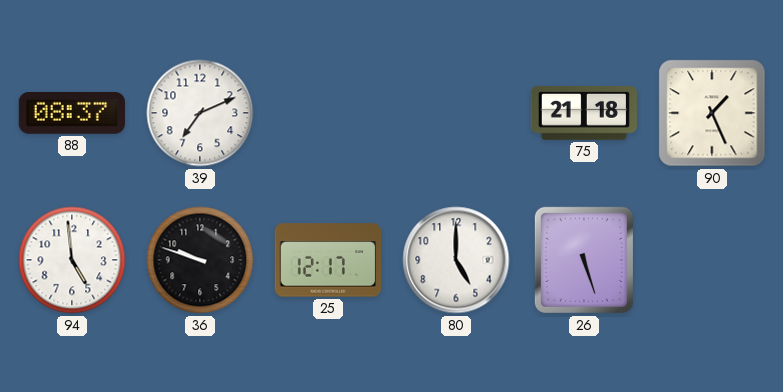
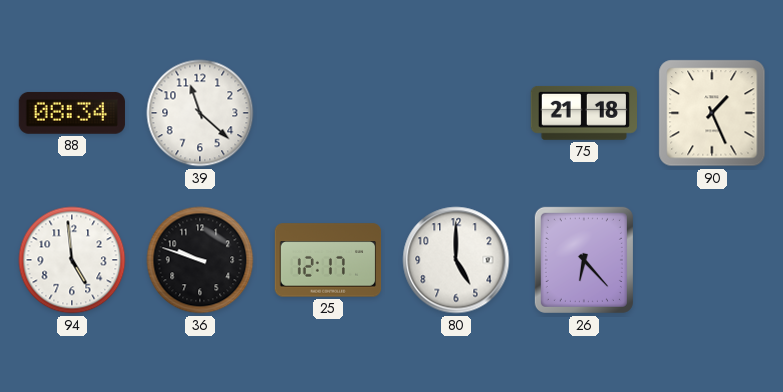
88: 08:37 -> 08:34
39: 7:11 -> 11:22
26: 5:27 -> 6:23
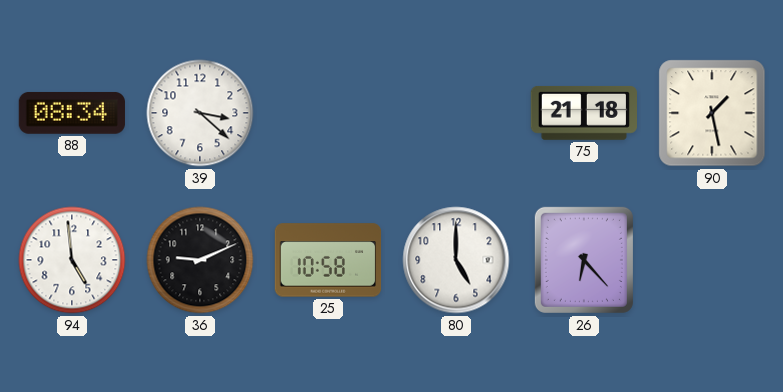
39: 11:22 -> 3:22
90: 1:26 -> 1:28
36: 9:48 -> 9:11
25: 12:17 -> 10:58
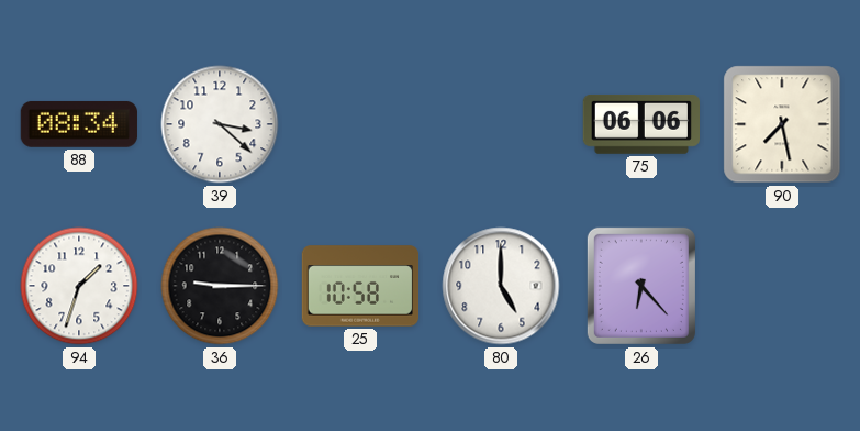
75: 21:18 -> 06:06
90: 1:28 -> 7:28
94: 4:59 -> 1:33
36: 9:11 -> 9:15
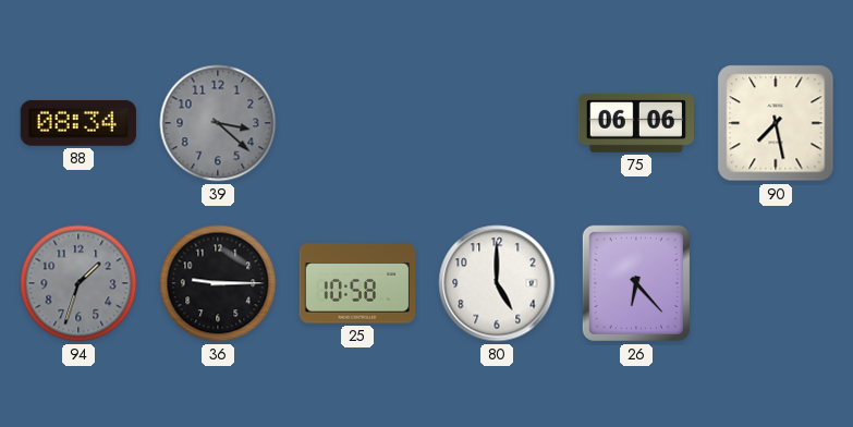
39 dial: white -> grey
94 dial: white -> grey
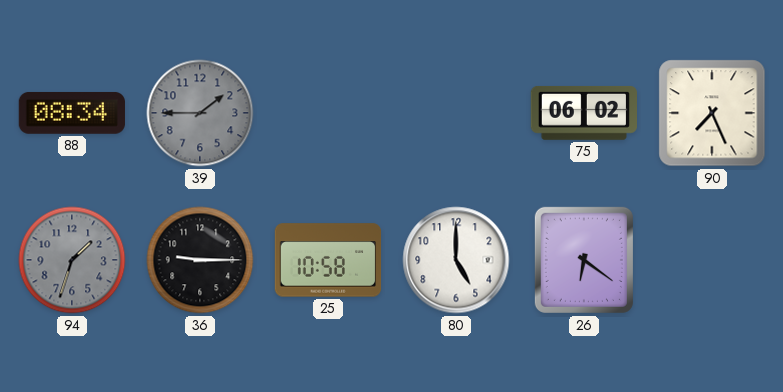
39: 3:22 -> 1:45
75: 06:06 -> 06:02
90: 7:28 -> 7:26
26: 6:23 -> 6:21
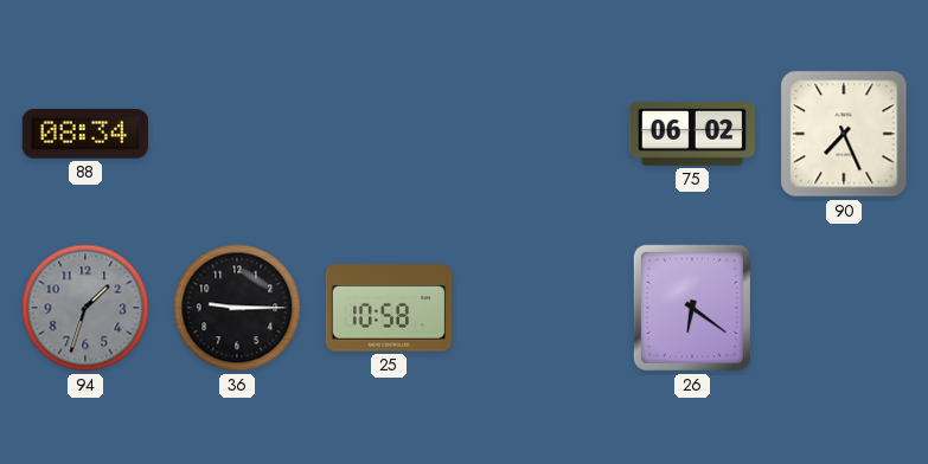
39: 1:45 -> none
80: 5:00 -> none
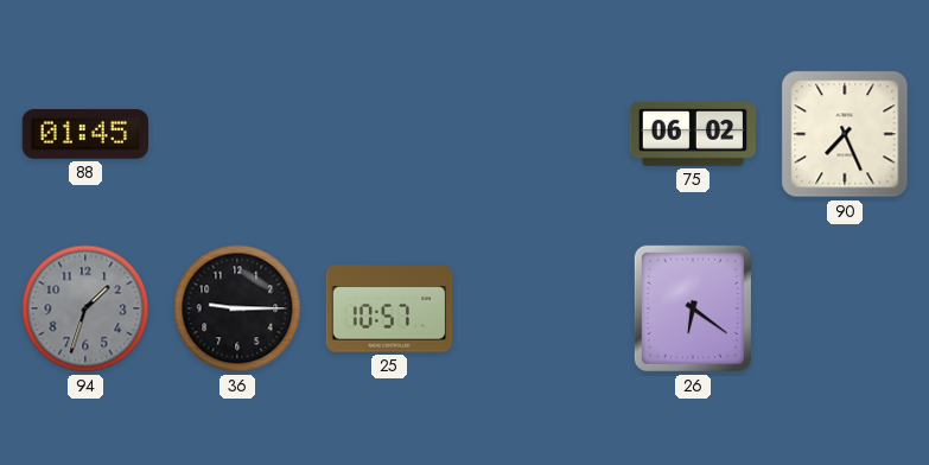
88: 08:34 -> 01:45
25: 10:58 -> 10:57
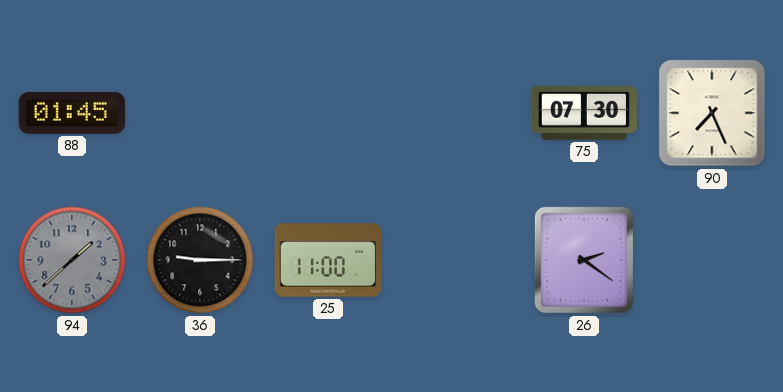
75: 06:02 -> 07:30
94: 1:33 -> 1:38
25: 10:57 -> 11:00
26: 6:21 -> 2:21
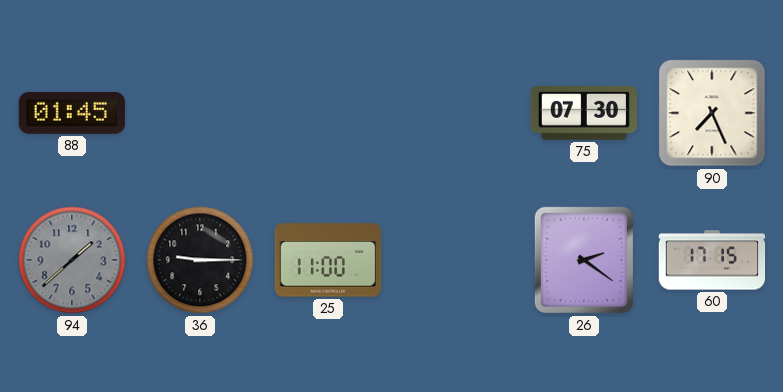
60: none -> 17:15
